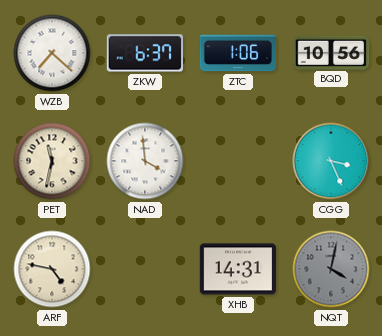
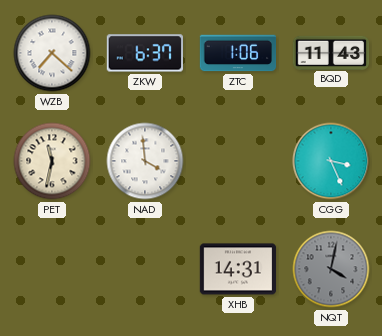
BQD: 10:56 -> 11:43
ARF: 4:47 -> none
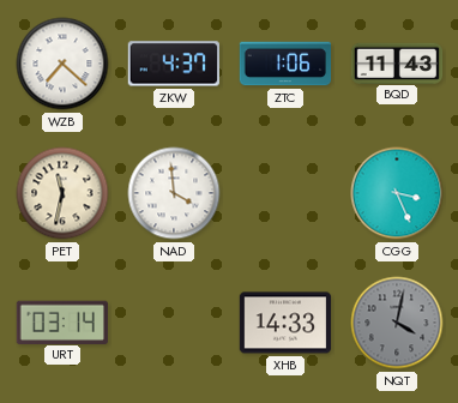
ZKW: 6:37 -> 4:37
URT: none -> 03:14
XHB: 14:31 -> 14:33
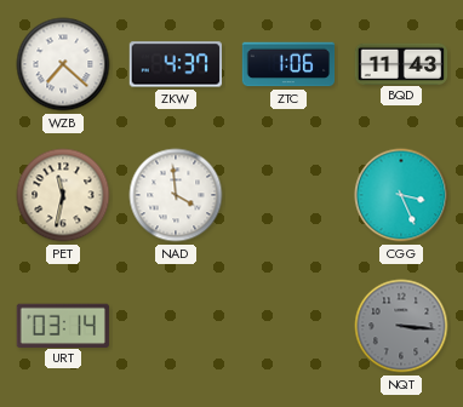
XHB: 14:33 -> none
NQT: 4:02 -> 3:16
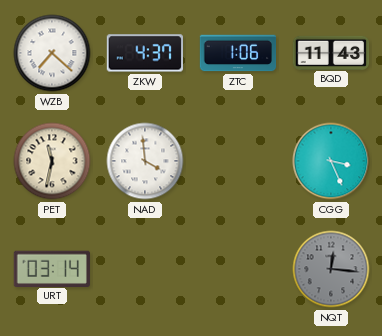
NQT: 3:16 -> 12:16
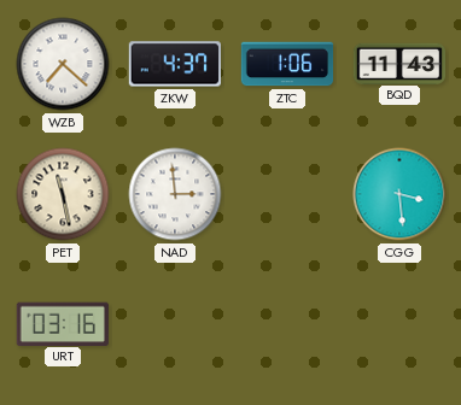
PET: 11:32 -> 11:28
NAD: 3:59 -> 2:59
CGG: 3:26 -> 3:29
URT: 03:14 -> 03:16
NQT: 12:16 -> none
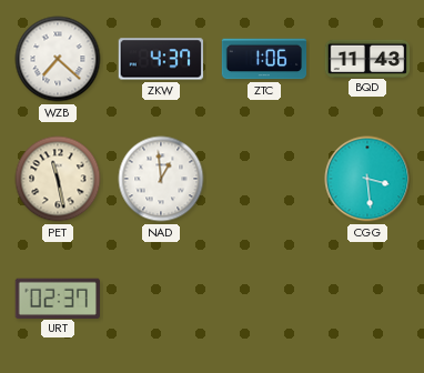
NAD: 2:59 -> 12:59
URT: 03:16 -> 02:37
